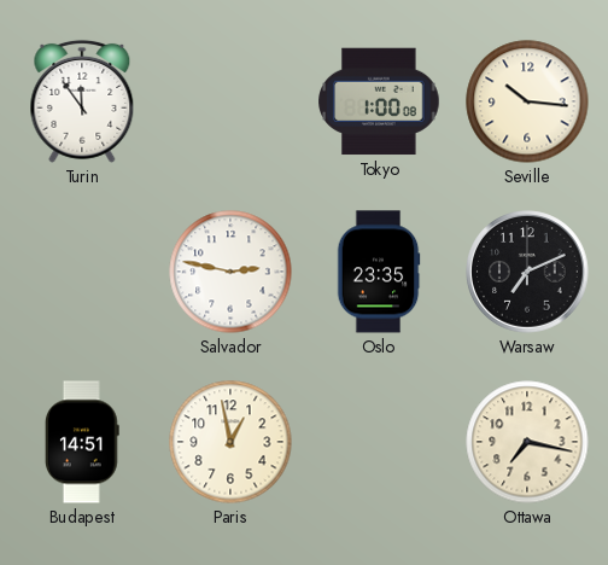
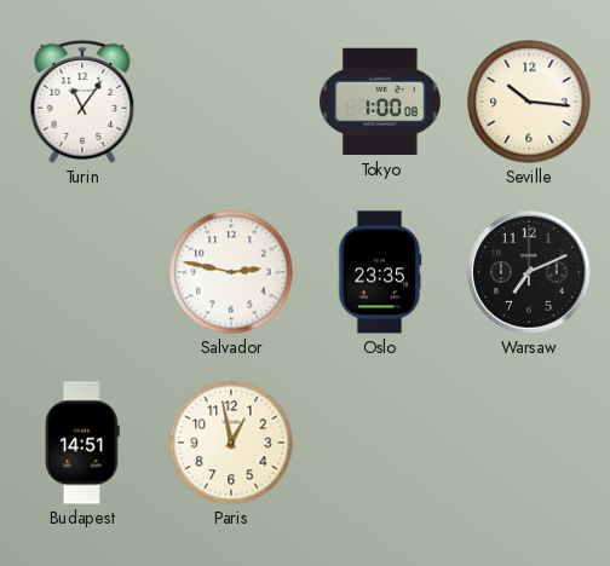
Turin: 11:54 -> 11:06
Ottawa: 7:17 -> none
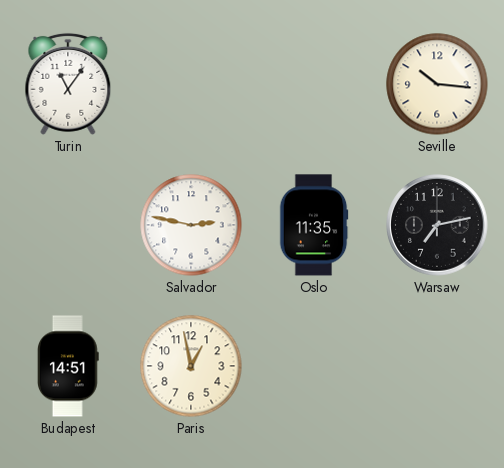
Tokyo: 1:00 -> none
Oslo: 23:35 -> 11:35
Warsaw: 7:11 -> 7:13
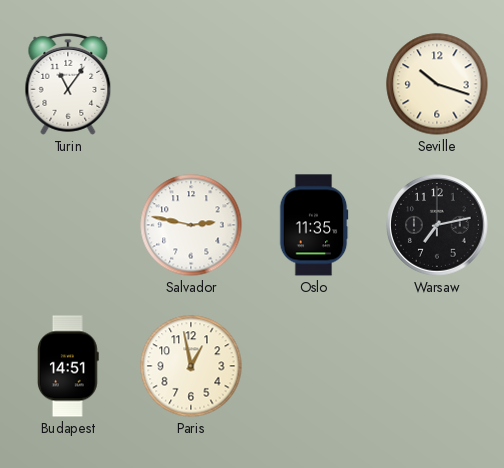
Seville: 10:16 -> 10:18
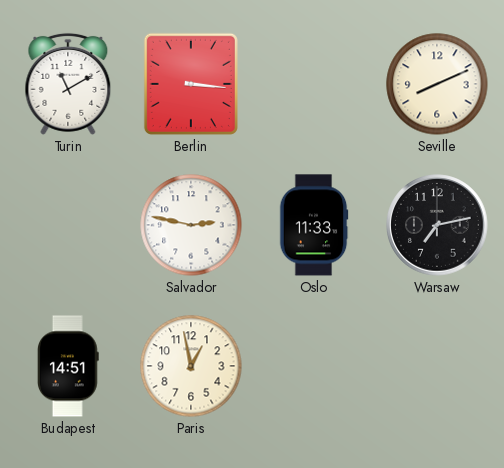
Turin: 11:06 -> 11:10
Berlin: none -> 3:16
Seville: 10:18 -> 8:11
Oslo: 11:35 -> 11:33
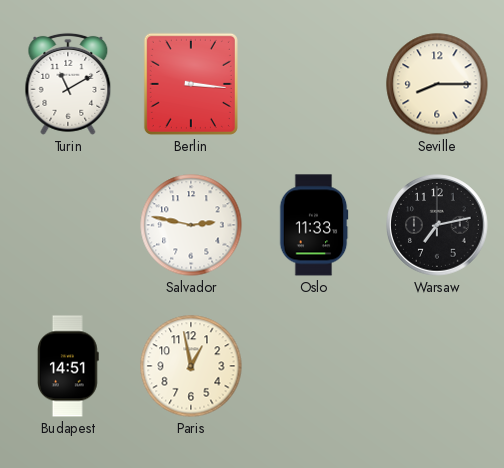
Seville: 8:11 -> 8:15
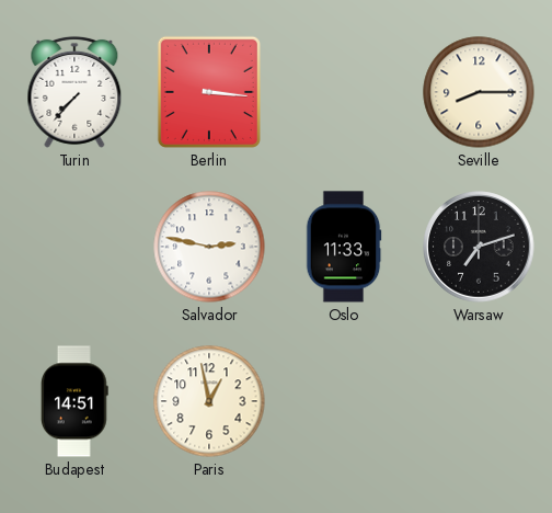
Turin: 11:10 -> 7:37
Warsaw: 7:13 -> 7:12
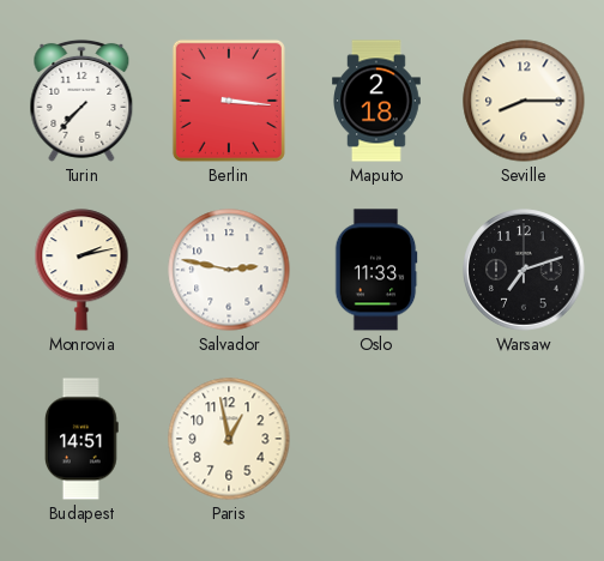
Maputo: none -> 2:18
Monrovia: none -> 2:13
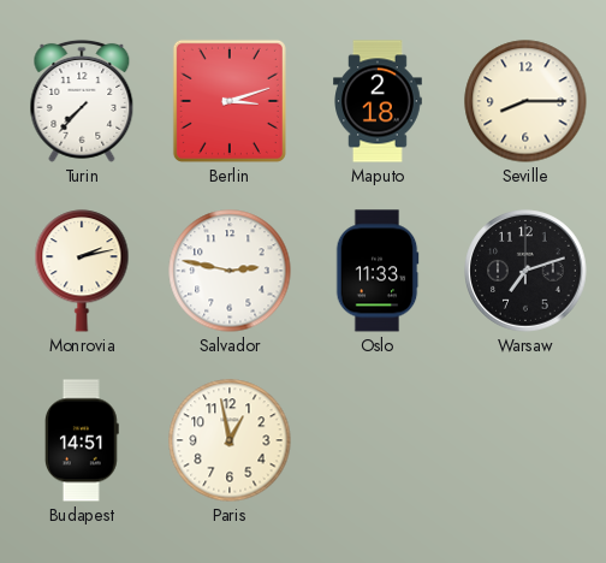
Berlin: 3:16 -> 3:12
